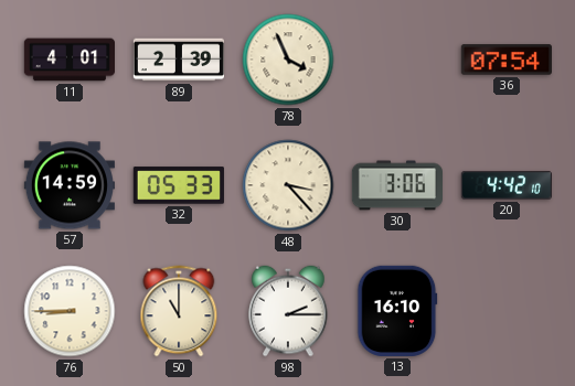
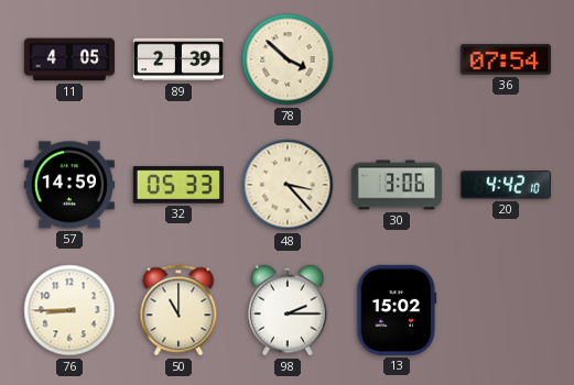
11: 4:01 -> 4:05
78: 3:56 -> 3:52
13: 16:10 -> 15:02
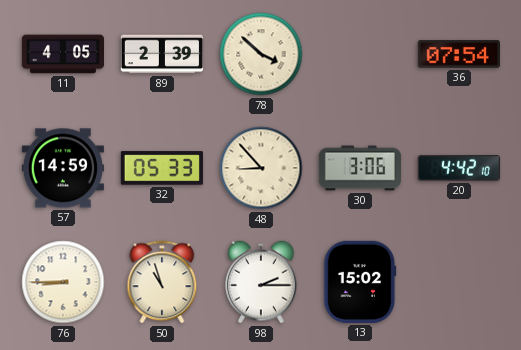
48: 3:23 -> 8:53
50: 11:00 -> 10:57
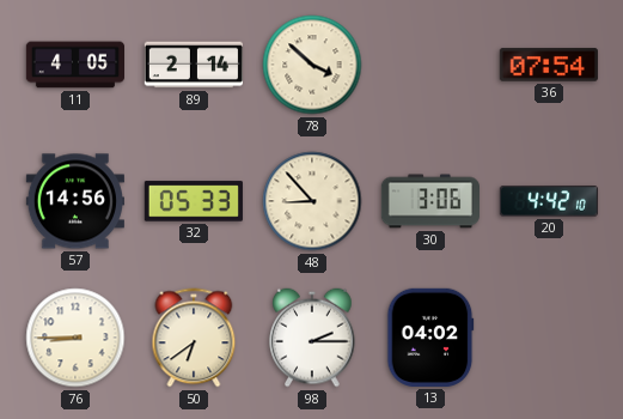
89: 2:39 -> 2:14
57: 14:59 -> 14:56
50: 10:57 -> 6:39
13: 15:02 -> 04:02
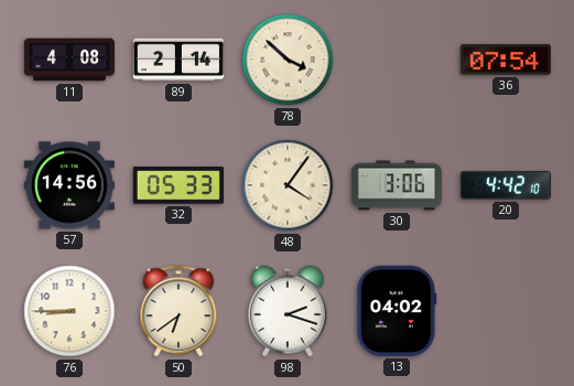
11: 4:05 -> 4:08
48: 8:53 -> 4:06
98: 2:15 -> 2:18
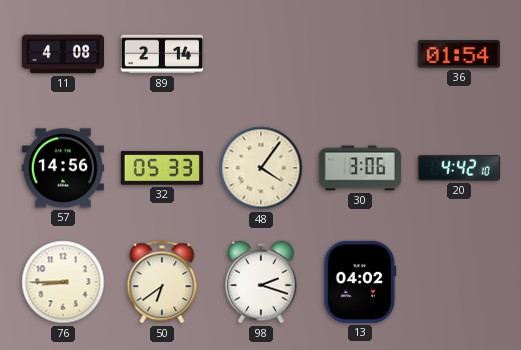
78: 3:52 -> none
36: 07:54 -> 01:54
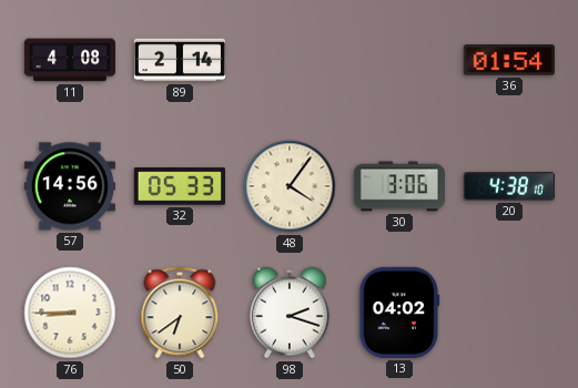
20: 4:42 -> 4:38
